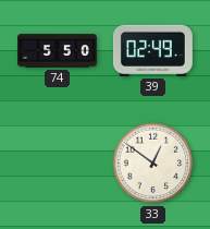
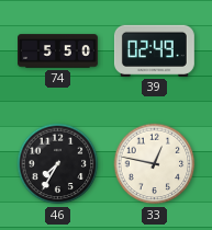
46: none -> 7:35
33: 12:51 -> 12:47
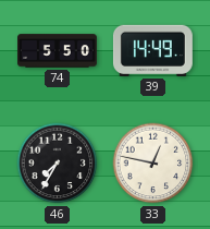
39: 02:49 -> 14:49
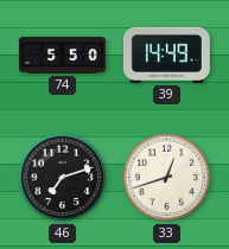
46: 7:35 -> 7:12
33: 12:47 -> 12:42
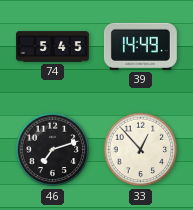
74: 5:50 -> 5:45
33: 12:42 -> 12:53
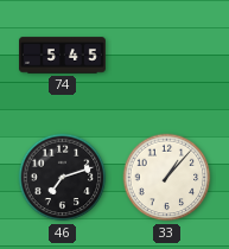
39: 14:49 -> none
33: 12:53 -> 1:07
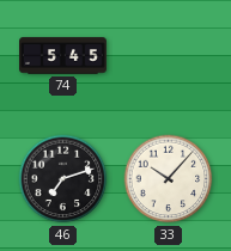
33: 1:07 -> 10:07
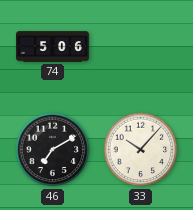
74: 5:45 -> 5:06
46: 7:12 -> 7:10
